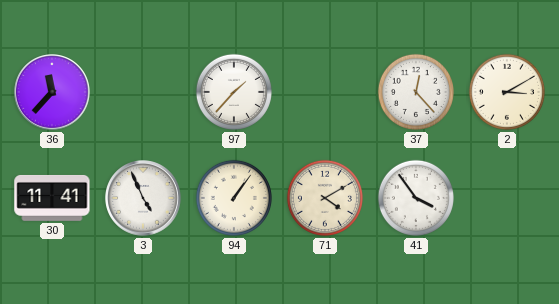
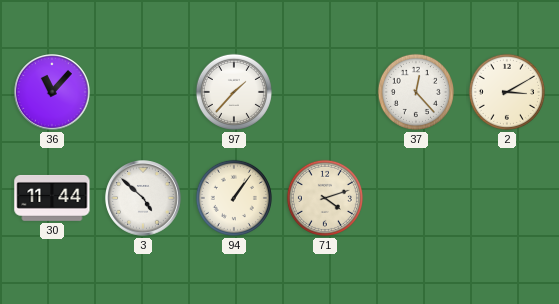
36: 11:37 -> 11:07
30: 11:41 -> 11:44
3: 4:56 -> 4:52
71: 4:10 -> 4:12
41: 3:54 -> none
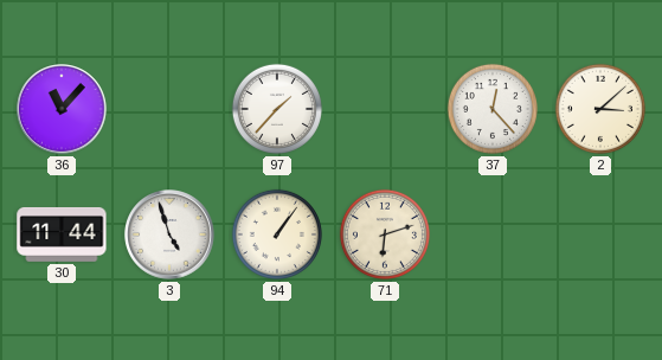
2: 3:10 -> 3:08
3: 4:52 -> 4:57
71: 4:12 -> 6:12
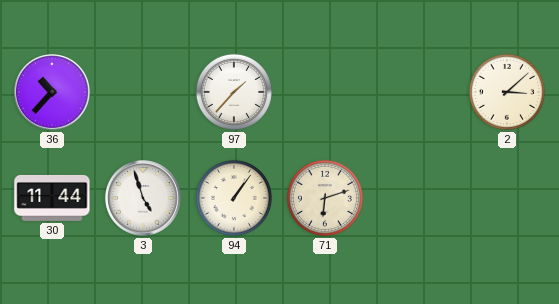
36: 11:07 -> 10:37
37: 12:23 -> none
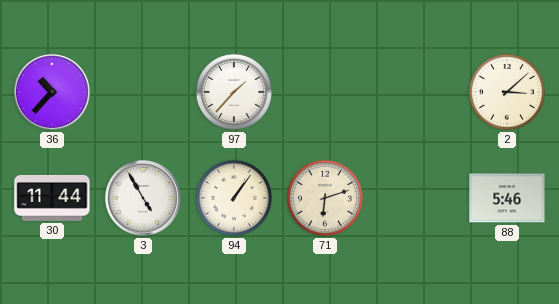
3: 4:57 -> 4:55
88: none -> 5:46
